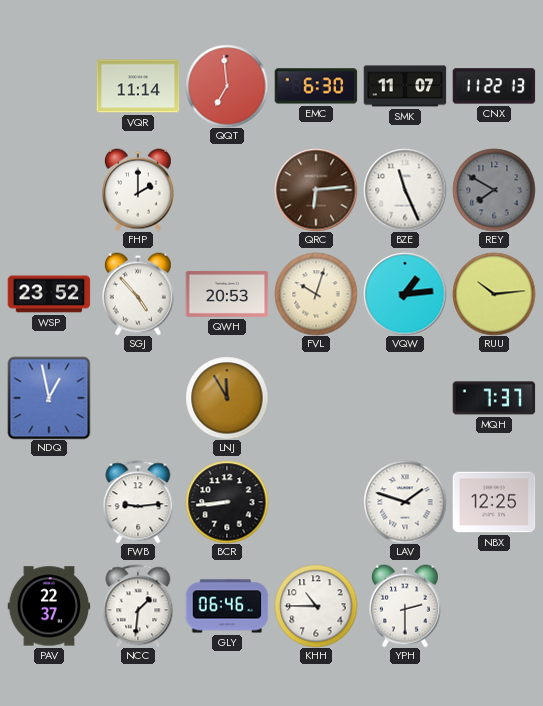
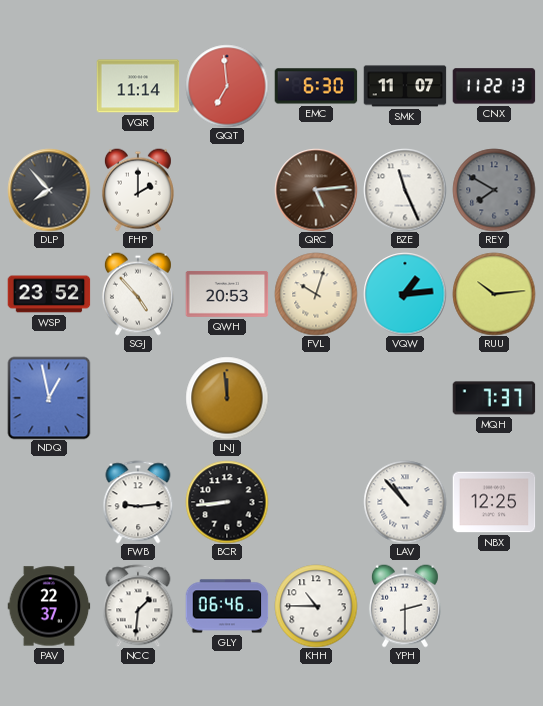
DLP: none -> 7:53
QRC: 6:14 -> 5:14
LNJ: 11:55 -> 11:59
LAV: 1:48 -> 10:53
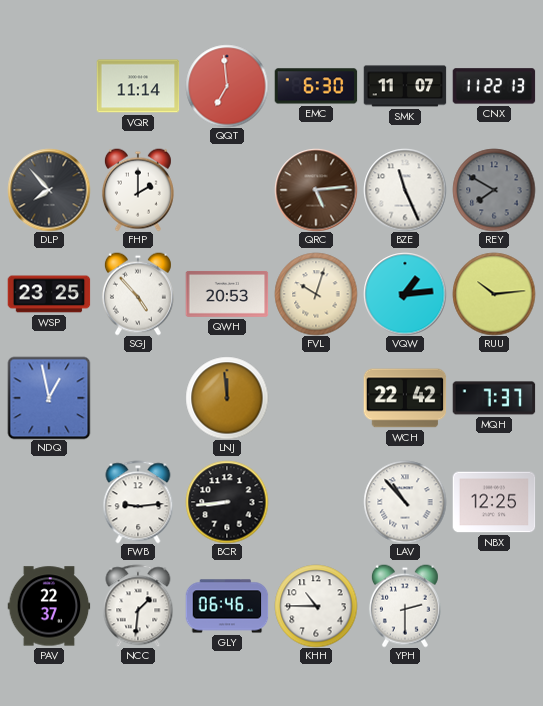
WSP: 23:52 -> 23:25
WCH: none -> 22:42
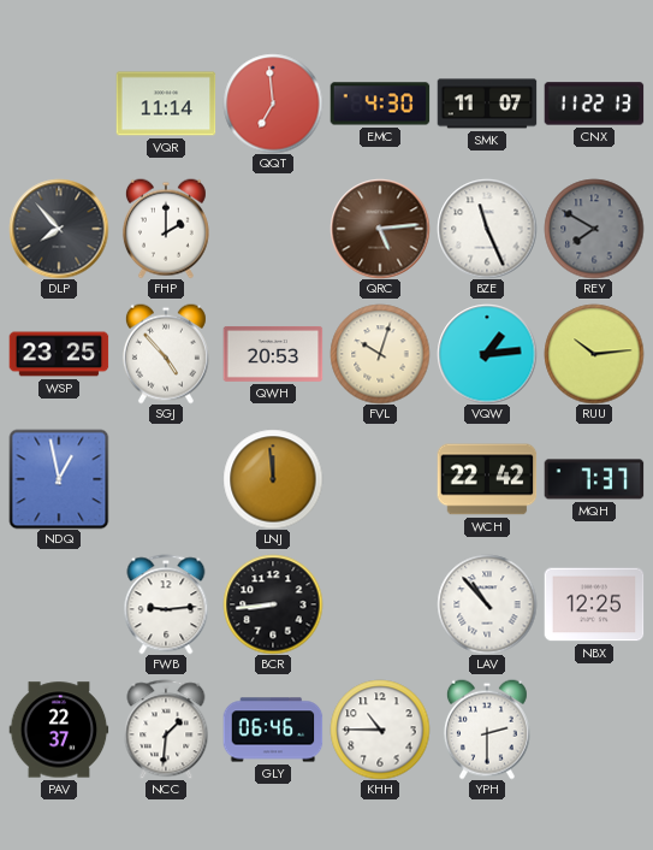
EMC: 6:30 -> 4:30
